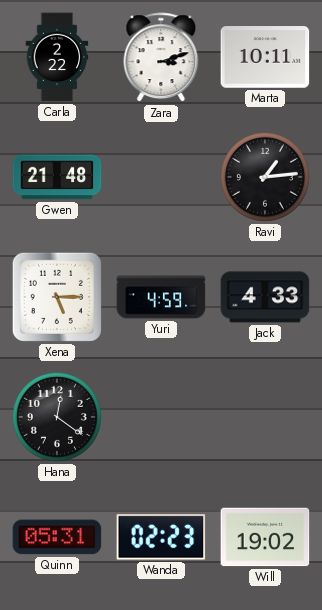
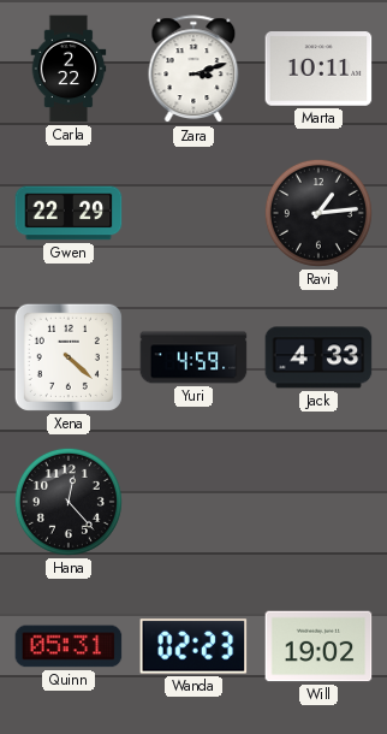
Gwen: 21:48 -> 22:29
Xena: 5:15 -> 4:22
Hana: 12:21 -> 12:23
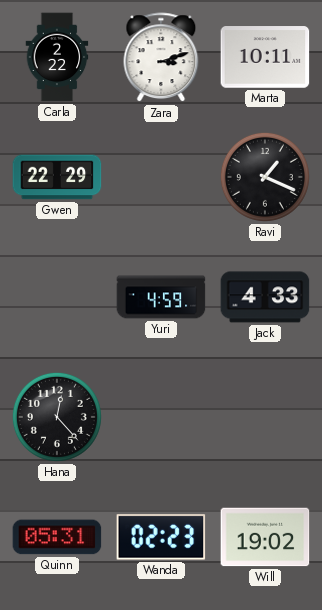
Ravi: 1:14 -> 1:19
Xena: 4:22 -> none
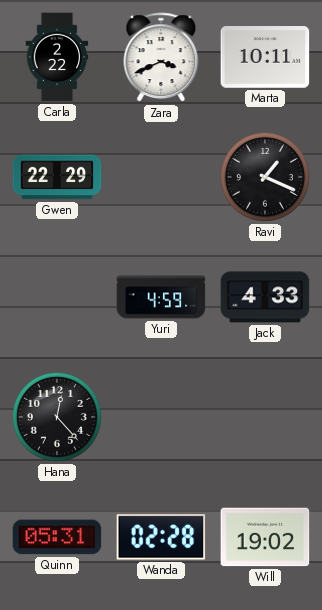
Zara: 3:12 -> 3:41
Wanda: 02:23 -> 02:28
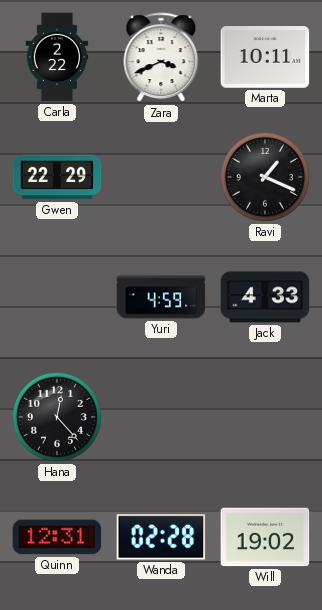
Quinn: 05:31 -> 12:31
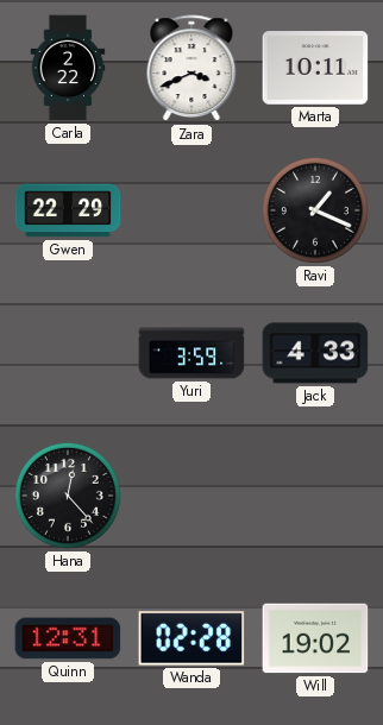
Yuri: 4:59 -> 3:59
